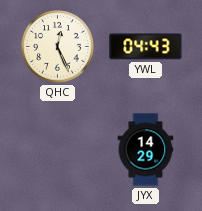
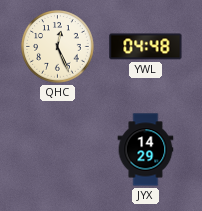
YWL: 04:43 -> 04:48
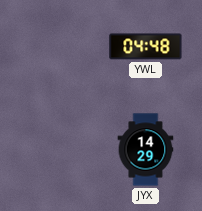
QHC: 12:26 -> none
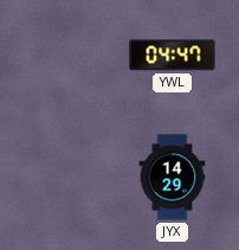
YWL: 04:48 -> 04:47
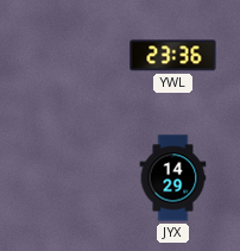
YWL: 04:47 -> 23:36
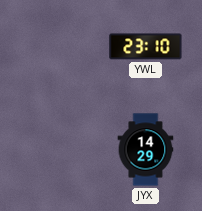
YWL: 23:36 -> 23:10
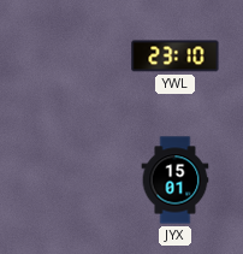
JYX: 14:29 -> 15:01
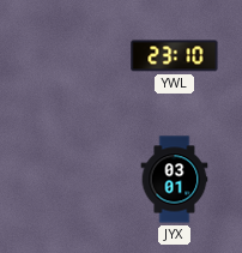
JYX: 15:01 -> 03:01
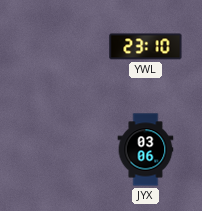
JYX: 03:01 -> 03:06
